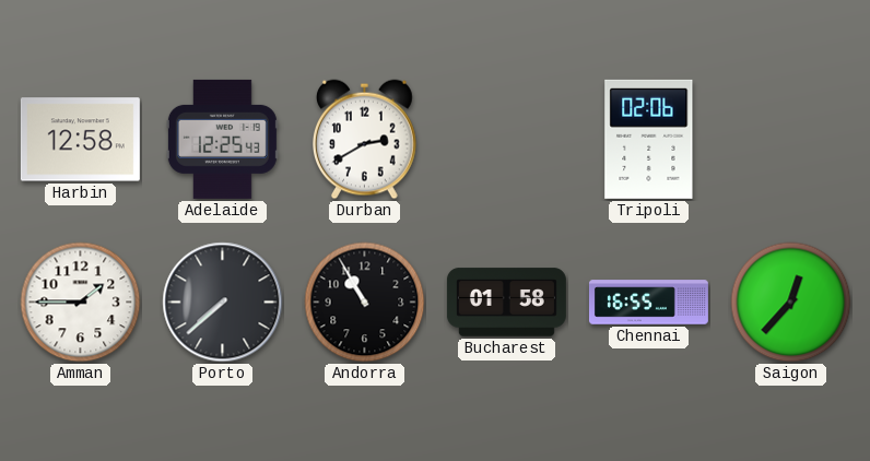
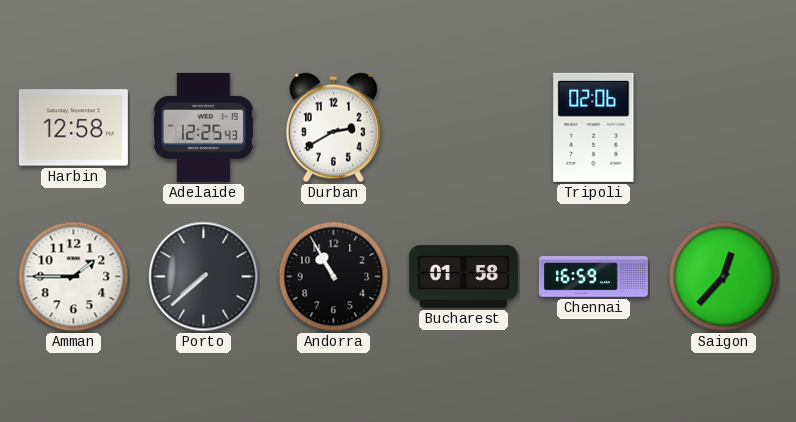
Chennai: 16:55 -> 16:59
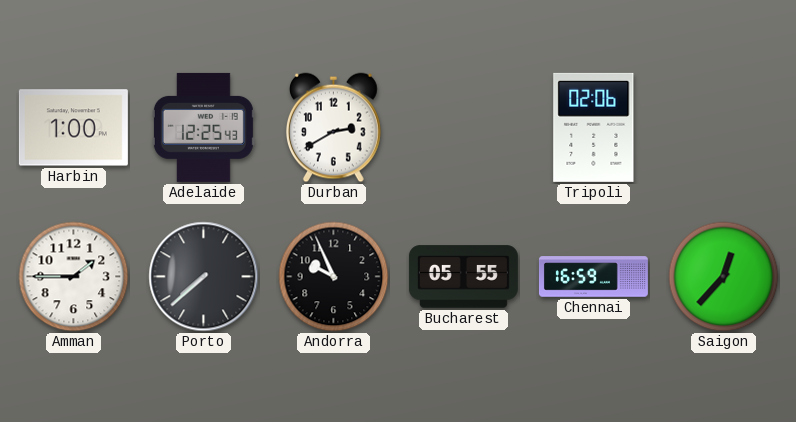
Harbin: 12:58 -> 1:00
Andorra: 10:55 -> 9:56
Bucharest: 01:58 -> 05:55
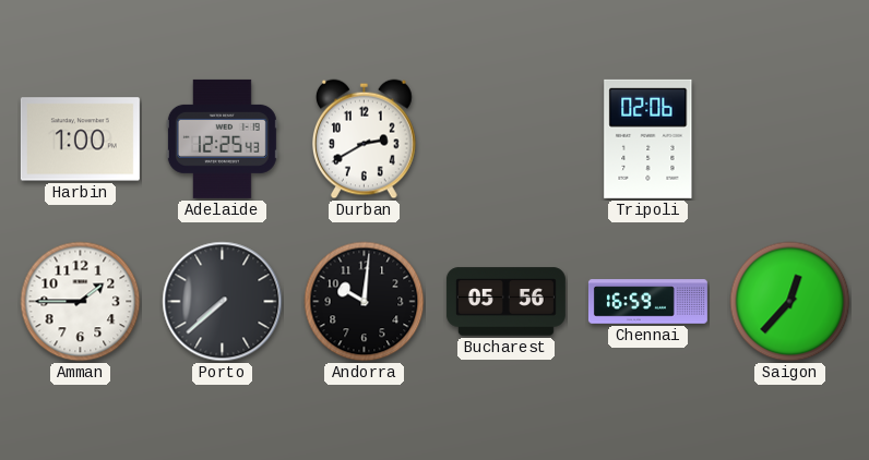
Andorra: 9:56 -> 10:01
Bucharest: 05:55 -> 05:56
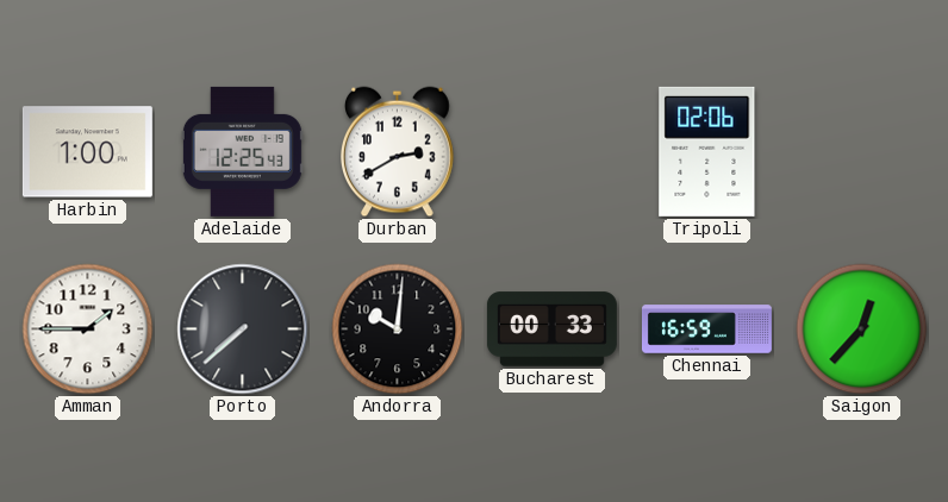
Bucharest: 05:56 -> 00:33
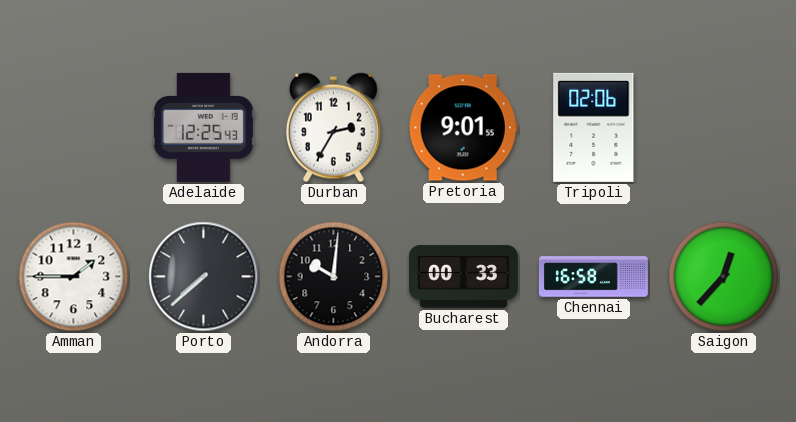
Harbin: 1:00 -> none
Durban: 2:40 -> 2:35
Pretoria: none -> 9:01
Chennai: 16:59 -> 16:58
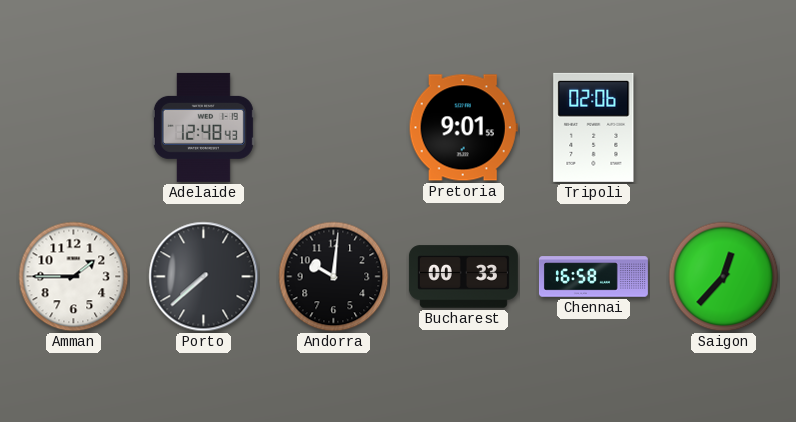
Adelaide: 12:25 -> 12:48
Durban: 2:35 -> none
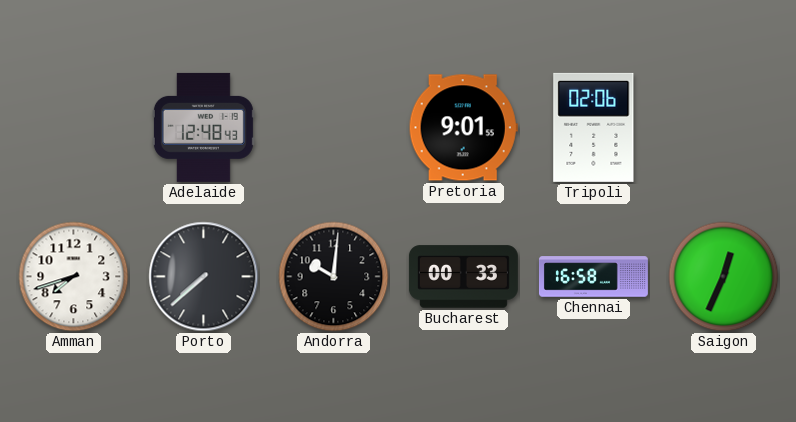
Amman: 1:45 -> 7:42
Saigon: 12:37 -> 12:34
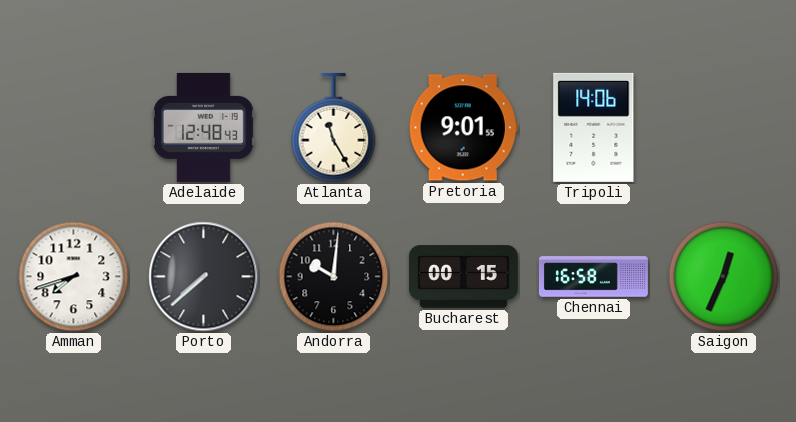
Atlanta: none -> 11:25
Tripoli: 02:06 -> 14:06
Bucharest: 00:33 -> 00:15
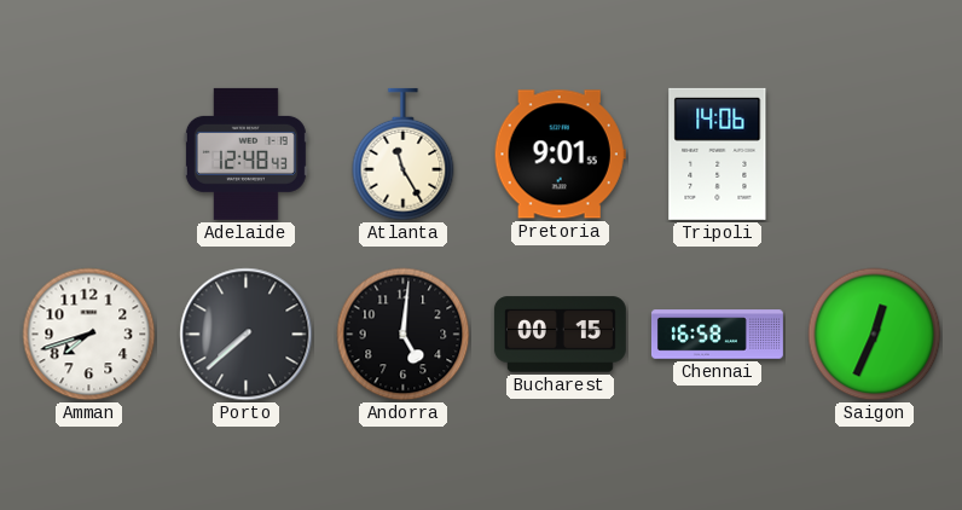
Andorra: 10:01 -> 5:01
